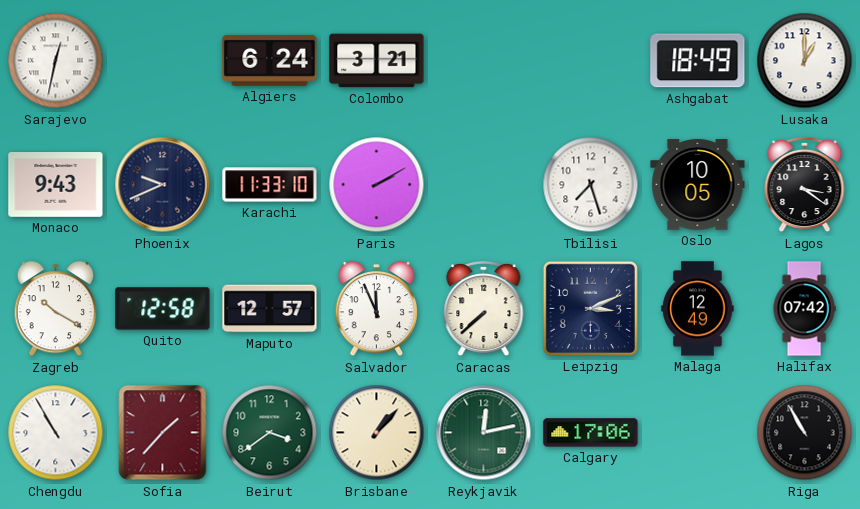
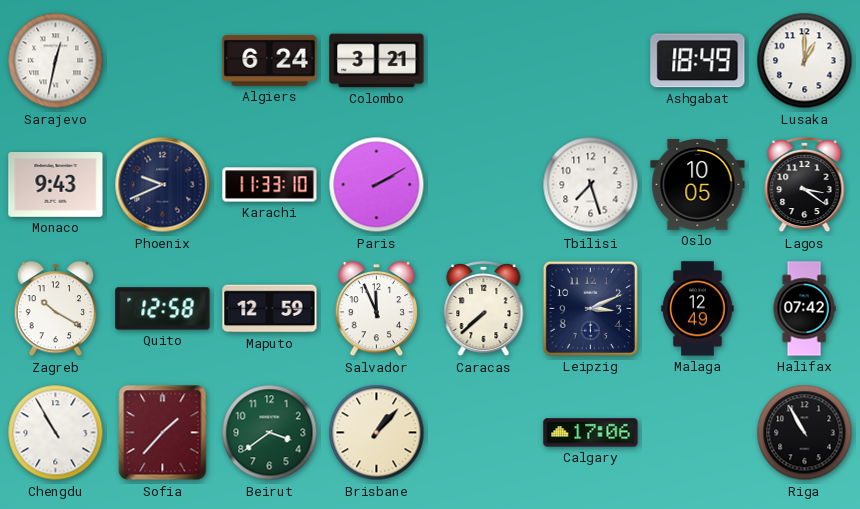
Maputo: 12:57 -> 12:59
Reykjavik: 12:13 -> none
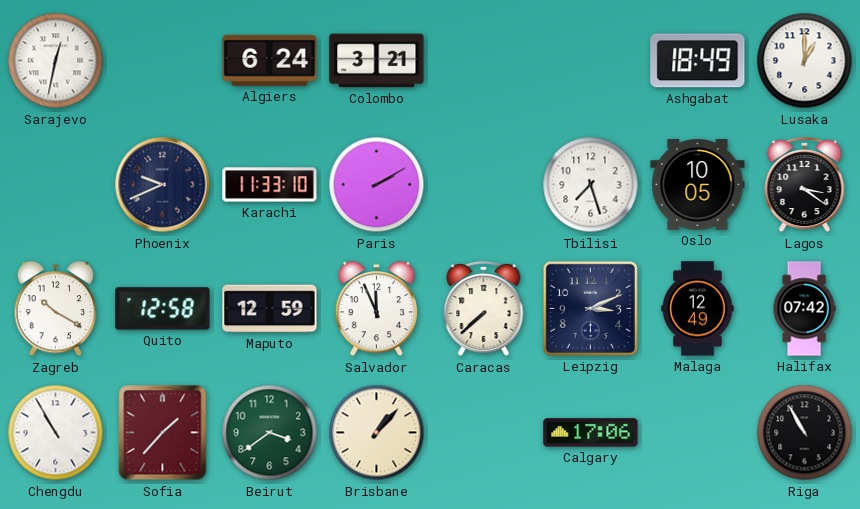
Monaco: 9:43 -> none
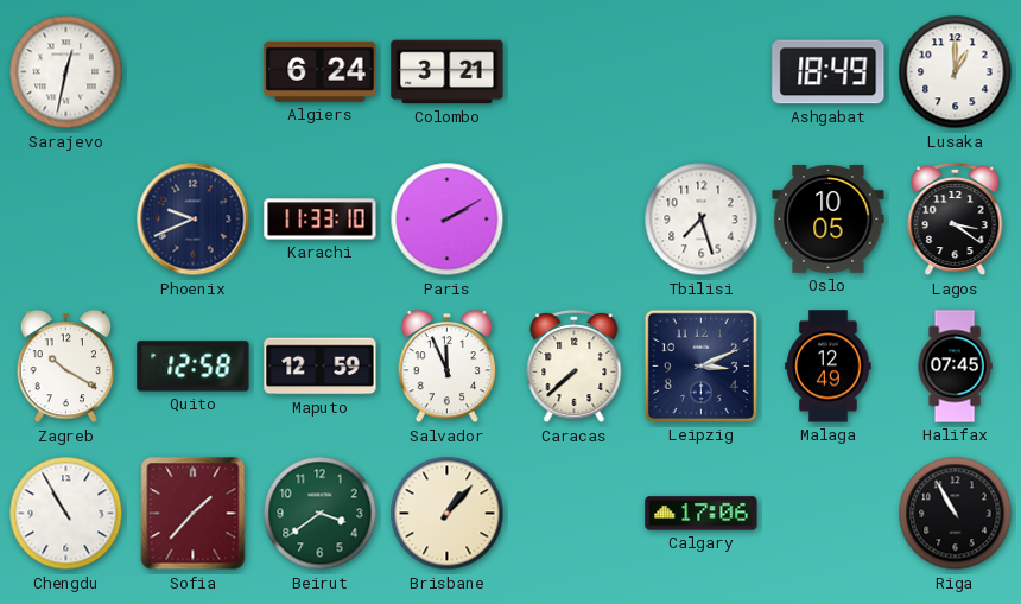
Halifax: 07:42 -> 07:45
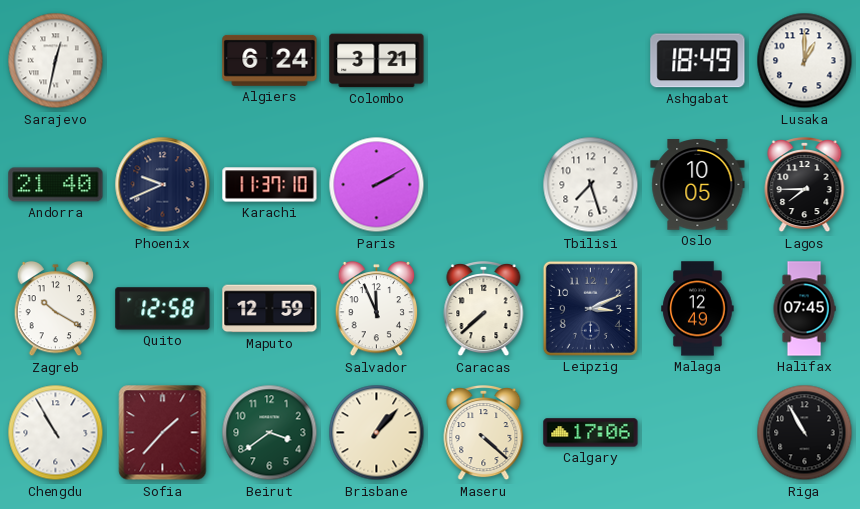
Andorra: none -> 21:40
Karachi: 11:33 -> 11:37
Lagos: 3:21 -> 7:45
Maseru: none -> 4:22
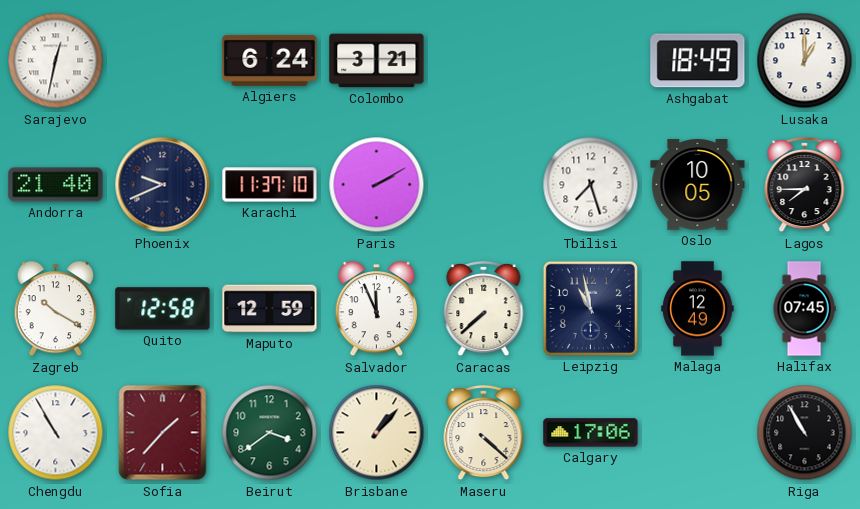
Leipzig: 3:11 -> 10:58
